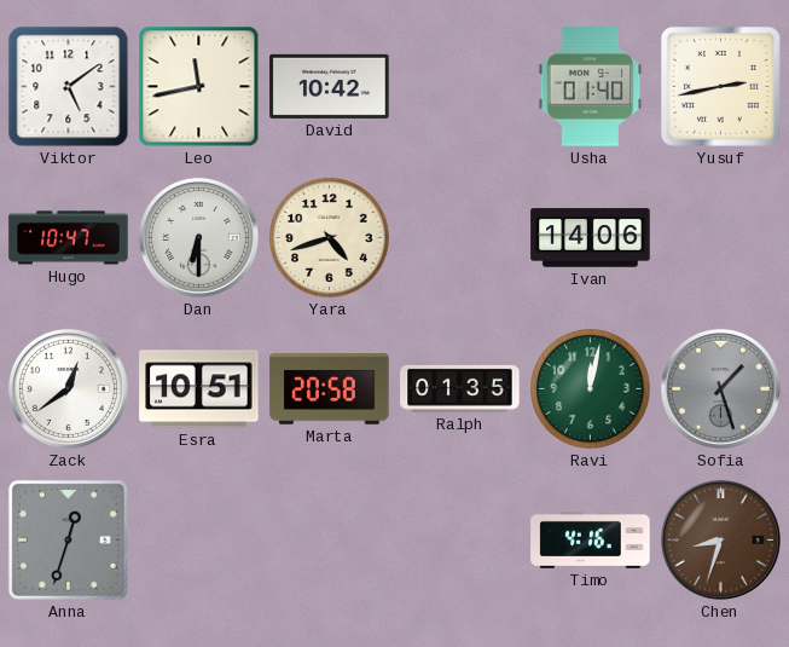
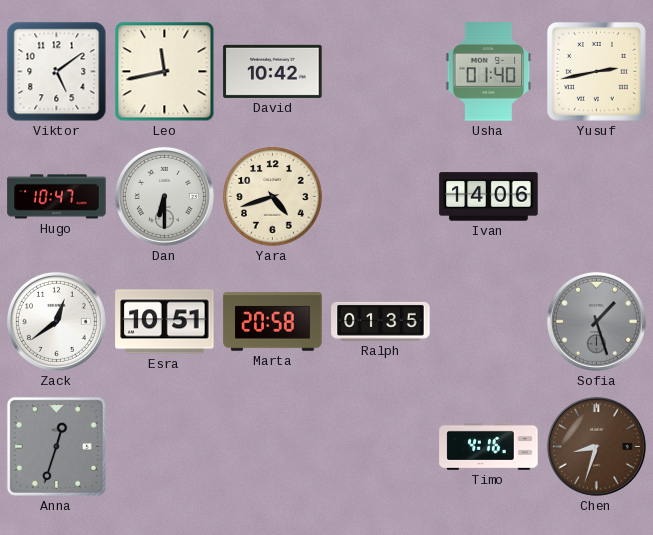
Ravi: 12:02 -> none
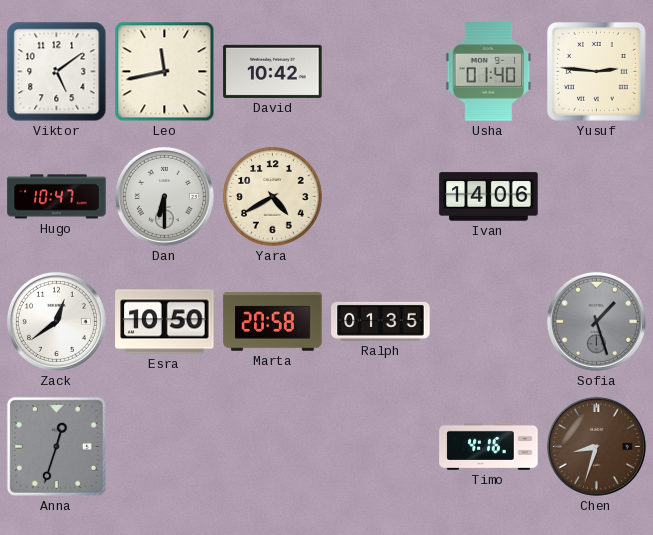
Yusuf: 2:43 -> 2:46
Yara: 4:42 -> 4:40
Esra: 10:51 -> 10:50
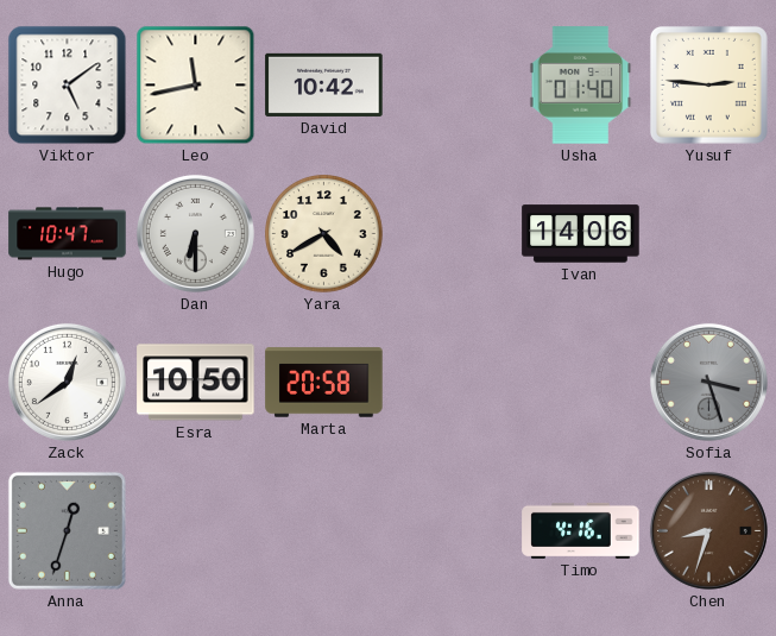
Ralph: 01:35 -> none
Sofia: 1:27 -> 3:27
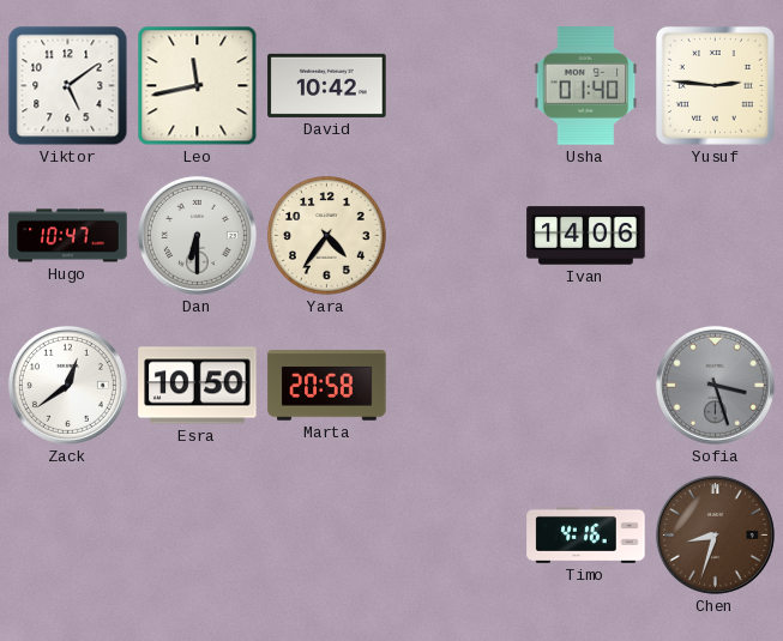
Yara: 4:40 -> 4:36
Anna: 12:33 -> none
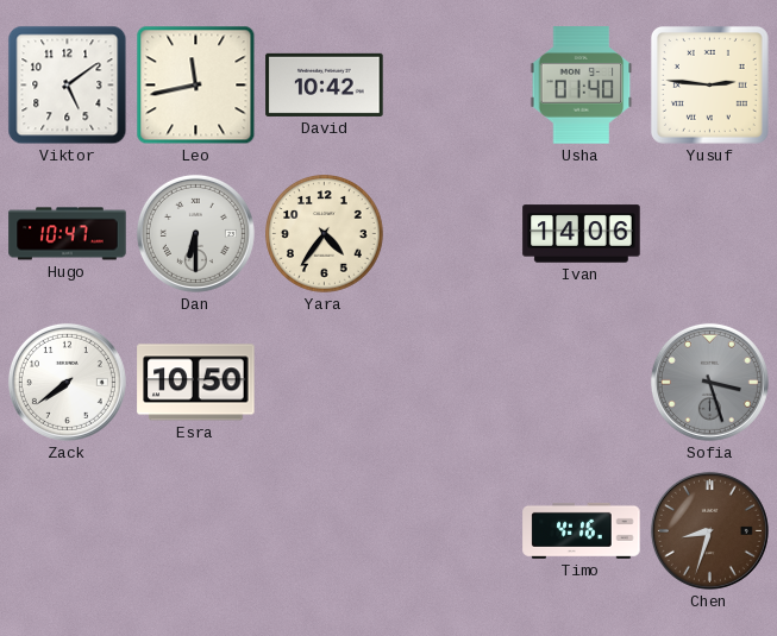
Zack: 12:39 -> 7:39
Marta: 20:58 -> none
